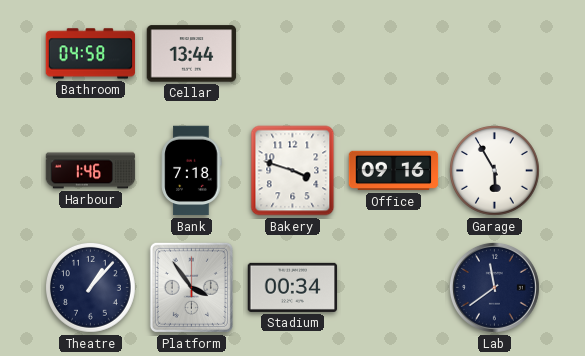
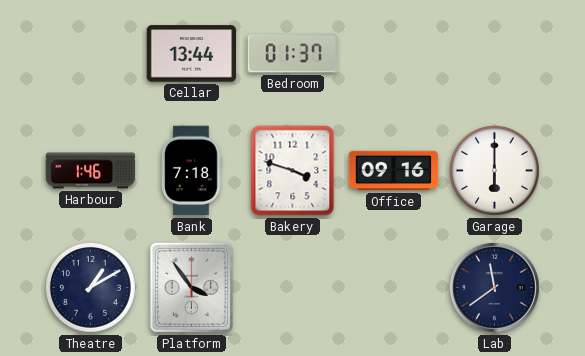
Bathroom: 04:58 -> none
Bedroom: none -> 01:37
Garage: 5:55 -> 6:00
Theatre: 1:07 -> 1:10
Stadium: 00:34 -> none
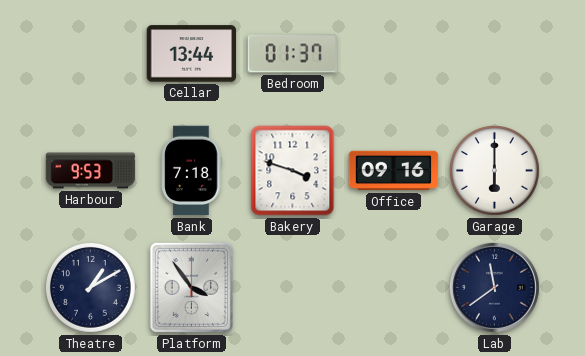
Harbour: 1:46 -> 9:53
